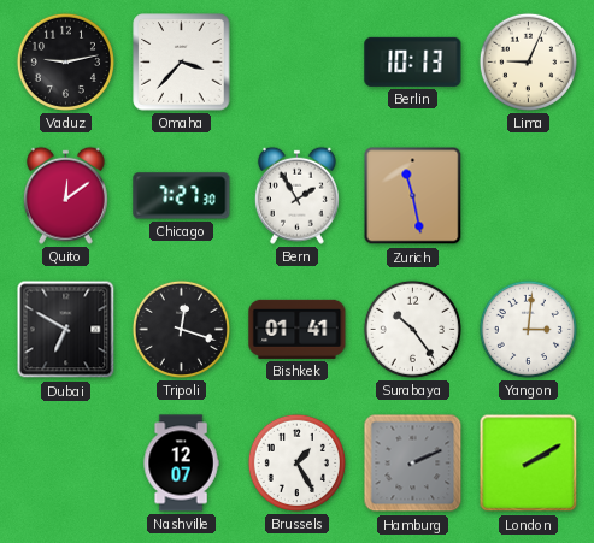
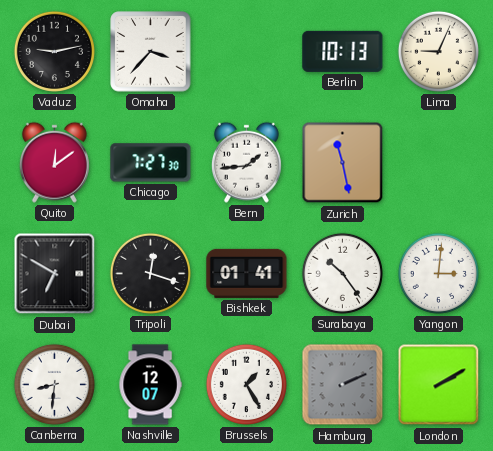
Bern: 1:55 -> 1:44
Canberra: none -> 8:31
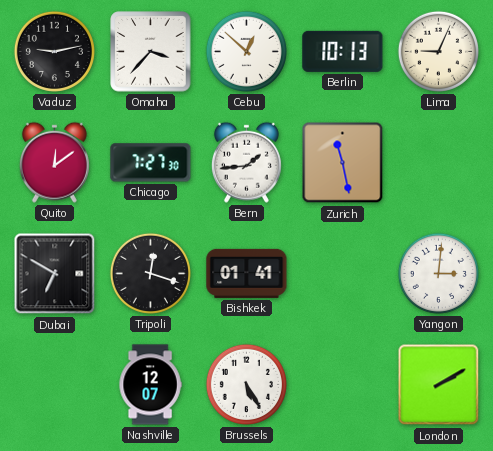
Cebu: none -> 12:52
Surabaya: 10:24 -> none
Canberra: 8:31 -> none
Brussels: 1:25 -> 5:25
Hamburg: 2:11 -> none
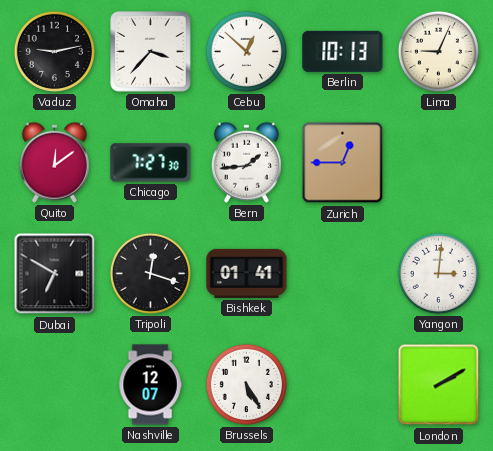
Zurich: 11:28 -> 12:45
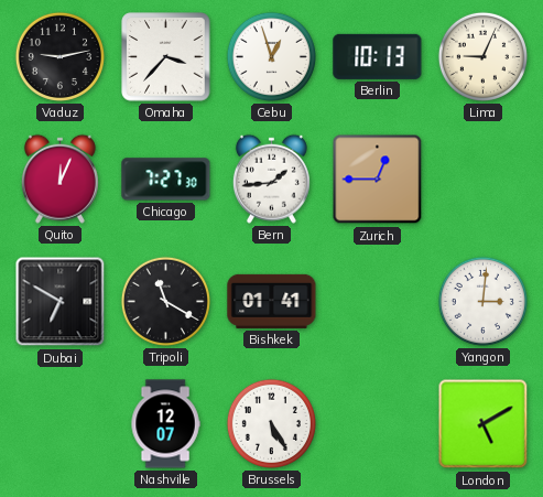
Cebu: 12:52 -> 12:57
Quito: 12:09 -> 12:04
Tripoli: 12:18 -> 11:20
London: 2:10 -> 5:10
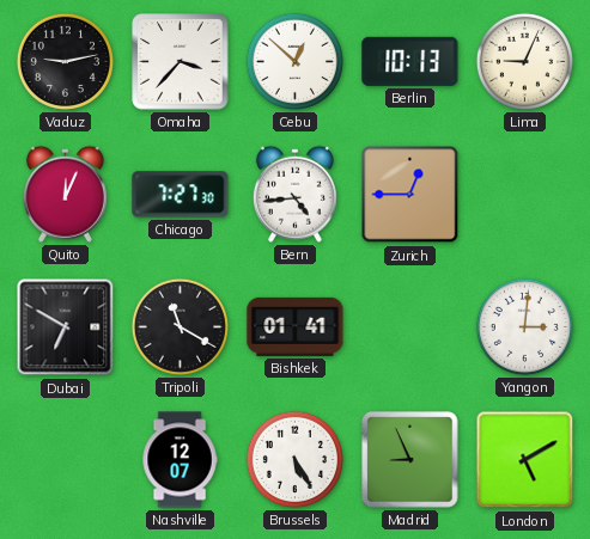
Cebu: 12:57 -> 12:52
Bern: 1:44 -> 4:44
Madrid: none -> 8:56
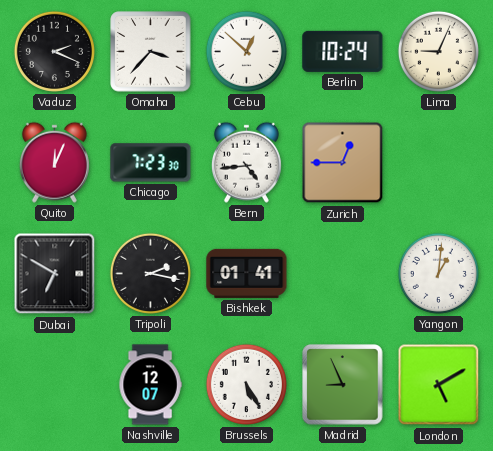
Vaduz: 9:13 -> 2:19
Berlin: 10:13 -> 10:24
Chicago: 7:27 -> 7:23
Tripoli: 11:20 -> 2:17
Yangon: 3:01 -> 1:01
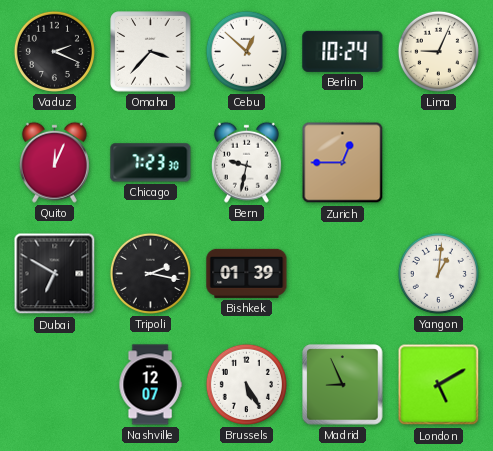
Bern: 4:44 -> 9:32
Bishkek: 01:41 -> 01:39
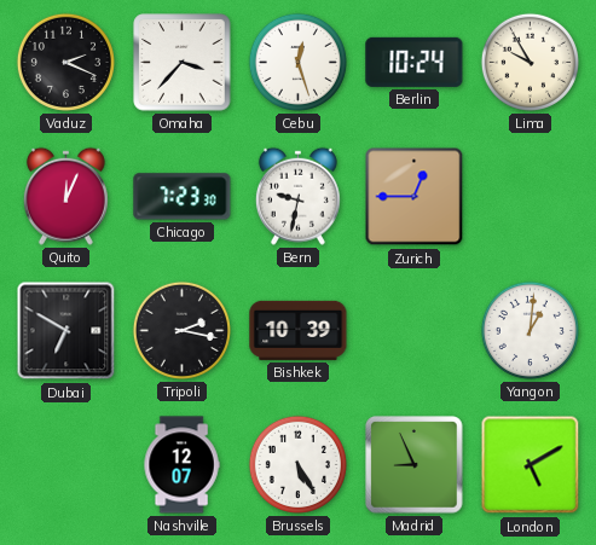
Cebu: 12:52 -> 12:27
Lima: 9:04 -> 9:55
Bishkek: 01:39 -> 10:39
